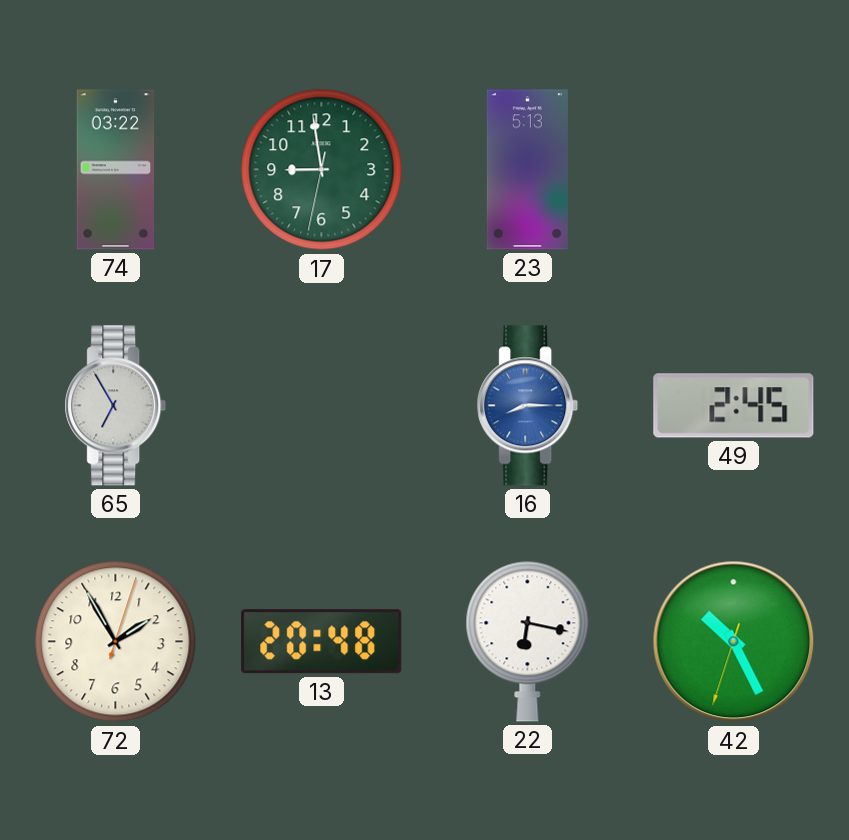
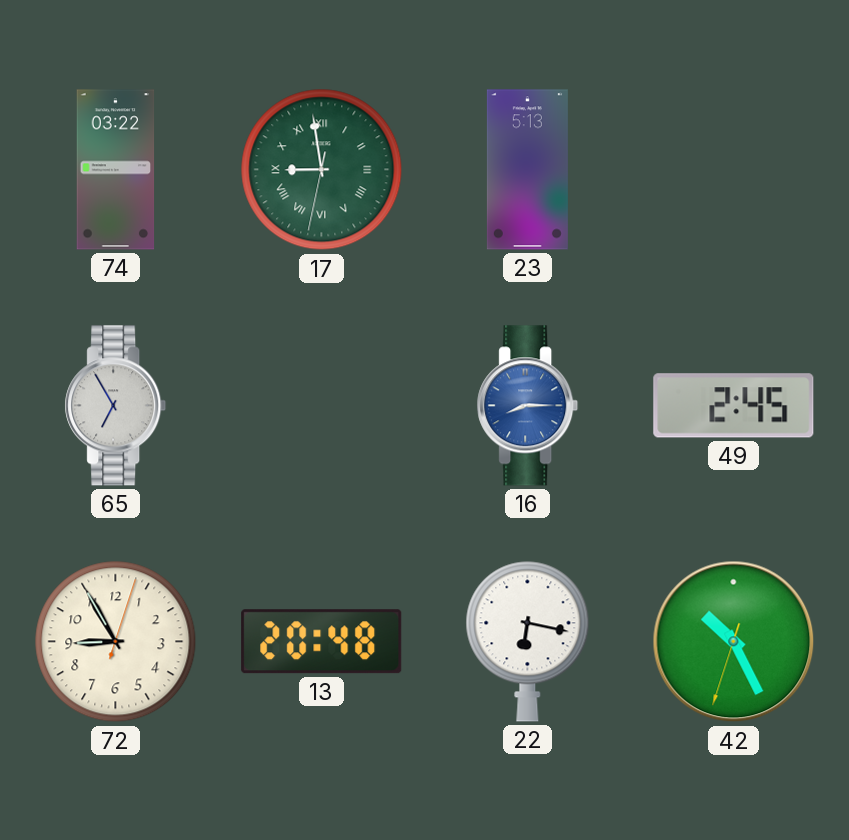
17 numerals: Arabic -> Roman
72: 1:55 -> 8:55
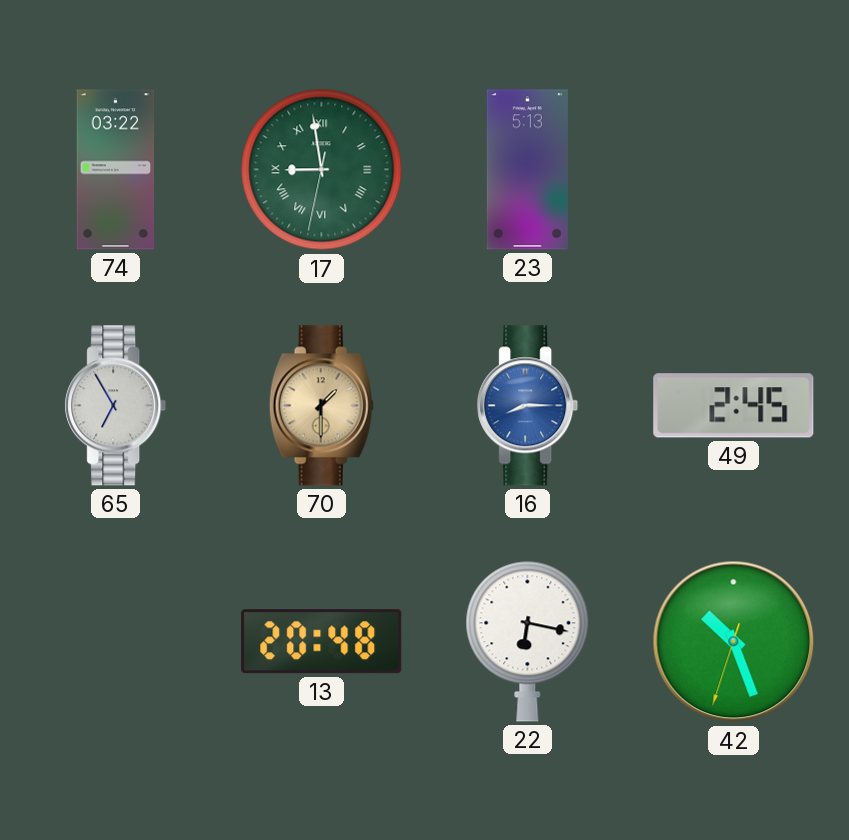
70: none -> 1:30
72: 8:55 -> none
42: 10:25 -> 10:26
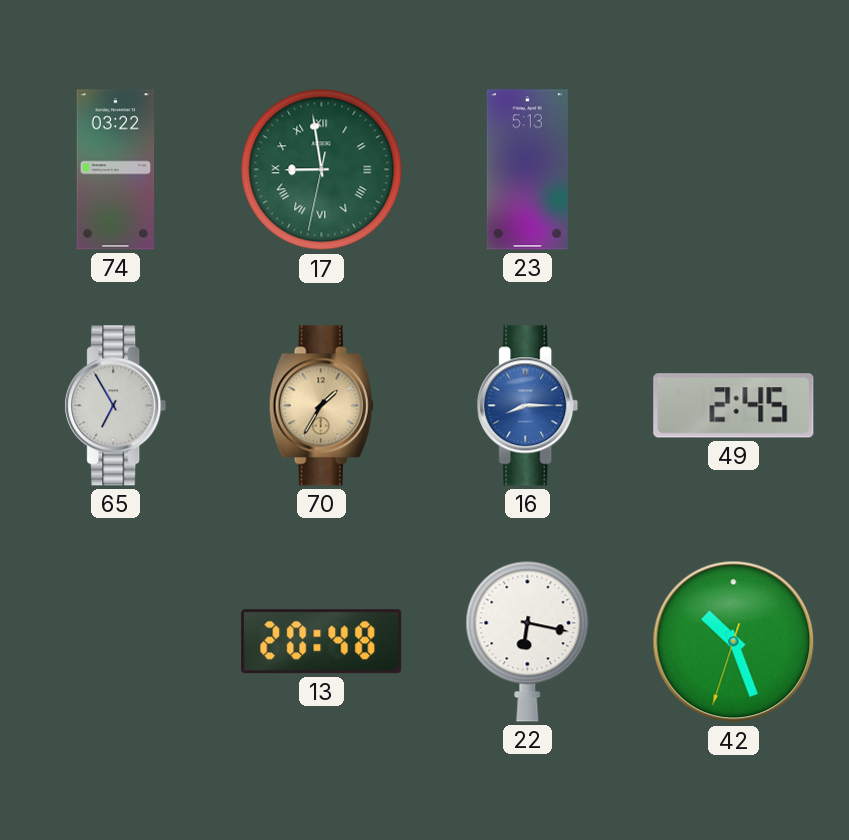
70: 1:30 -> 1:35
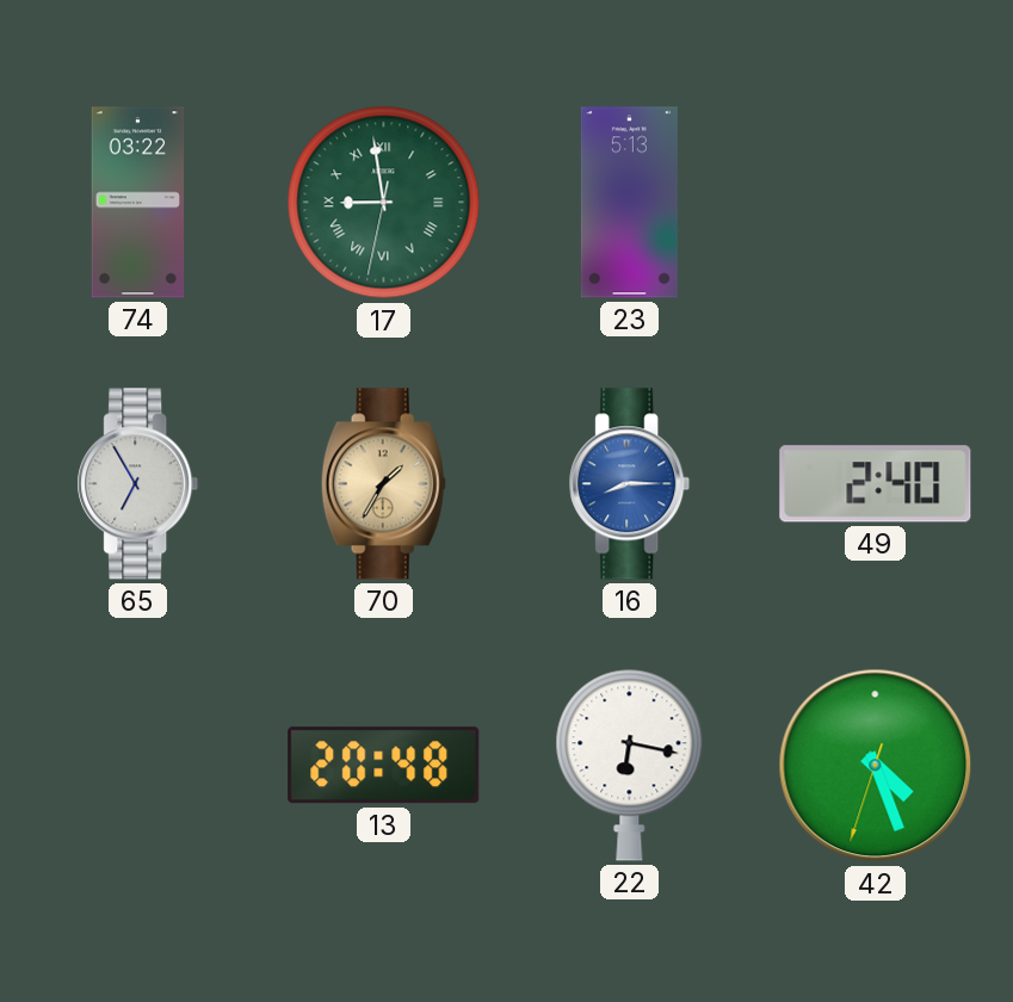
49: 2:45 -> 2:40
42: 10:26 -> 4:26
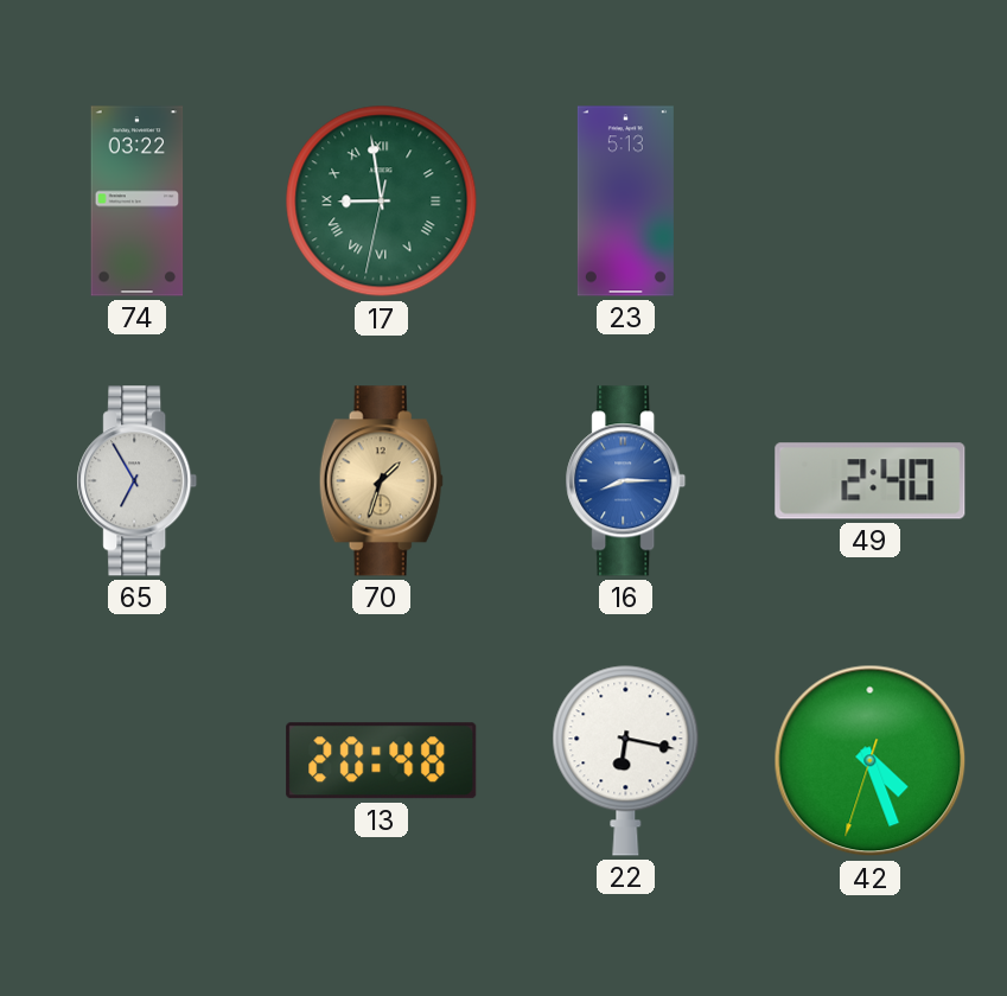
70: 1:35 -> 1:33
